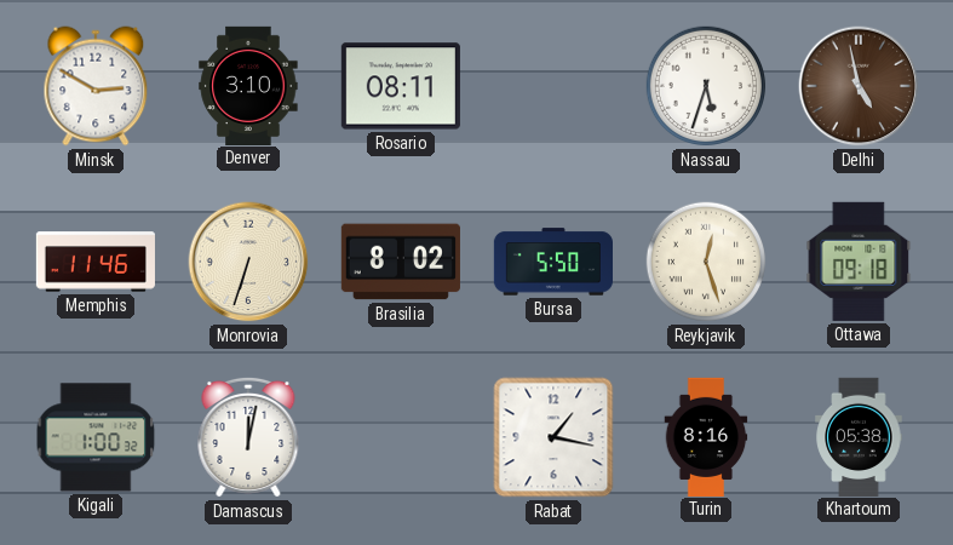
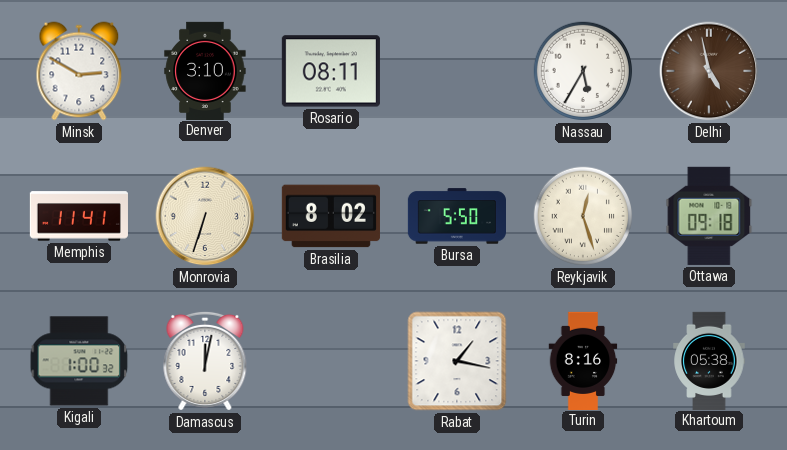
Nassau: 5:33 -> 5:35
Memphis: 11:46 -> 11:41
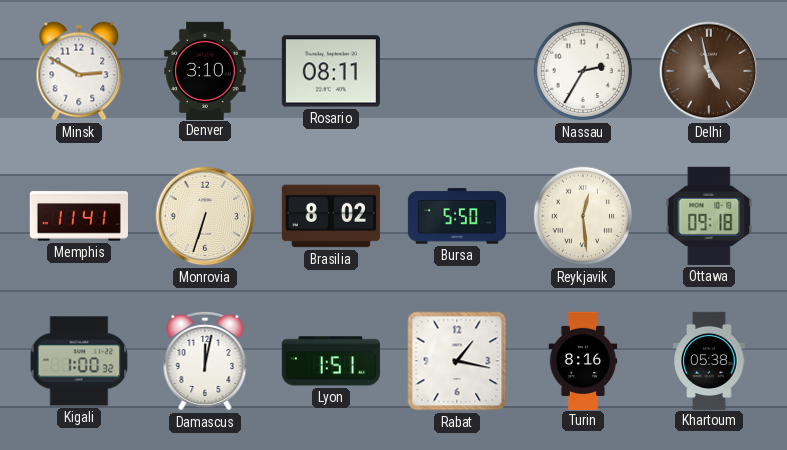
Nassau: 5:35 -> 2:35
Reykjavik: 12:27 -> 12:29
Lyon: none -> 1:51
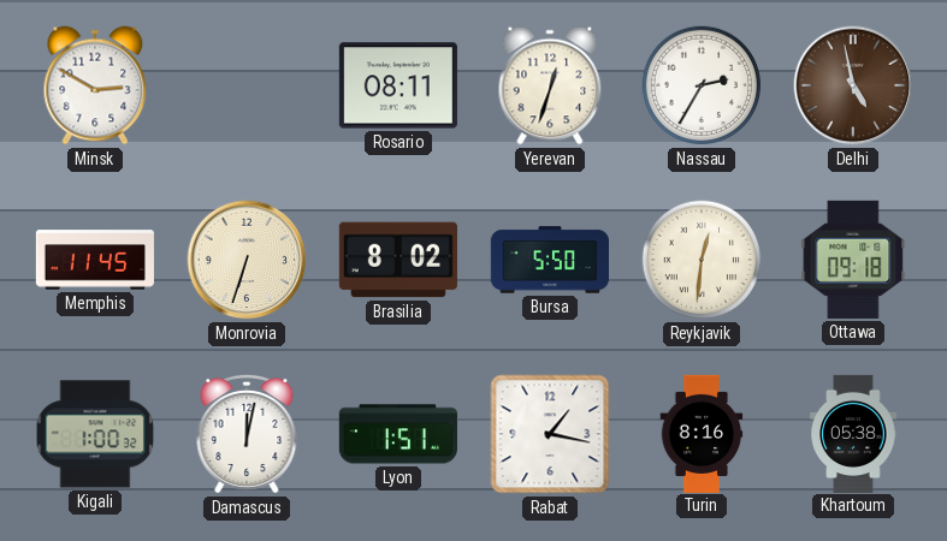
Denver: 3:10 -> none
Yerevan: none -> 12:33
Memphis: 11:41 -> 11:45
Reykjavik: 12:29 -> 12:31
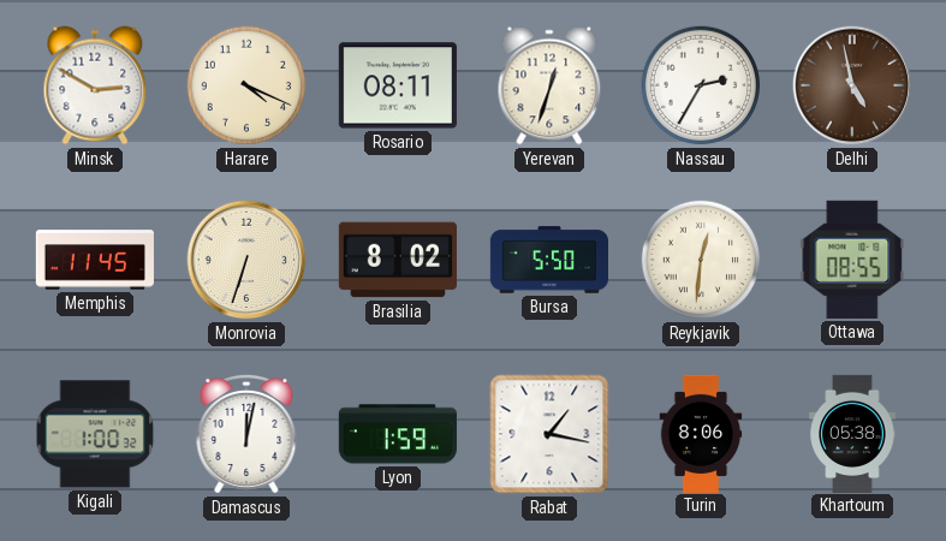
Harare: none -> 4:19
Ottawa: 09:18 -> 08:55
Lyon: 1:51 -> 1:59
Turin: 8:16 -> 8:06
